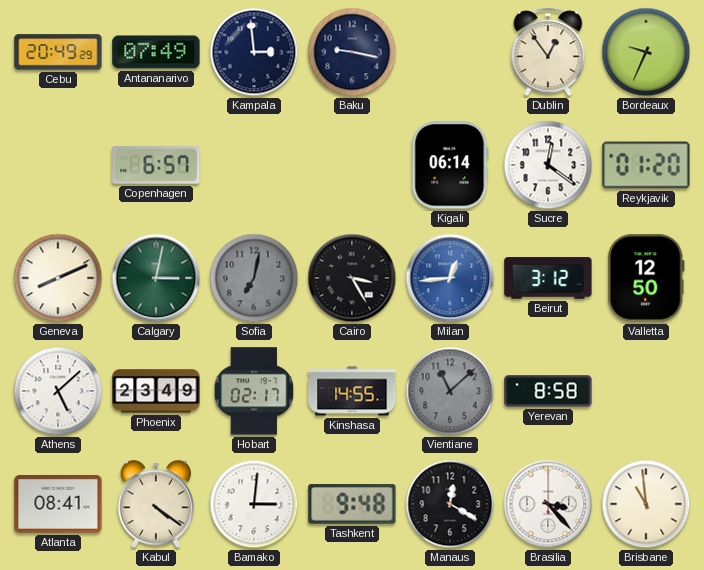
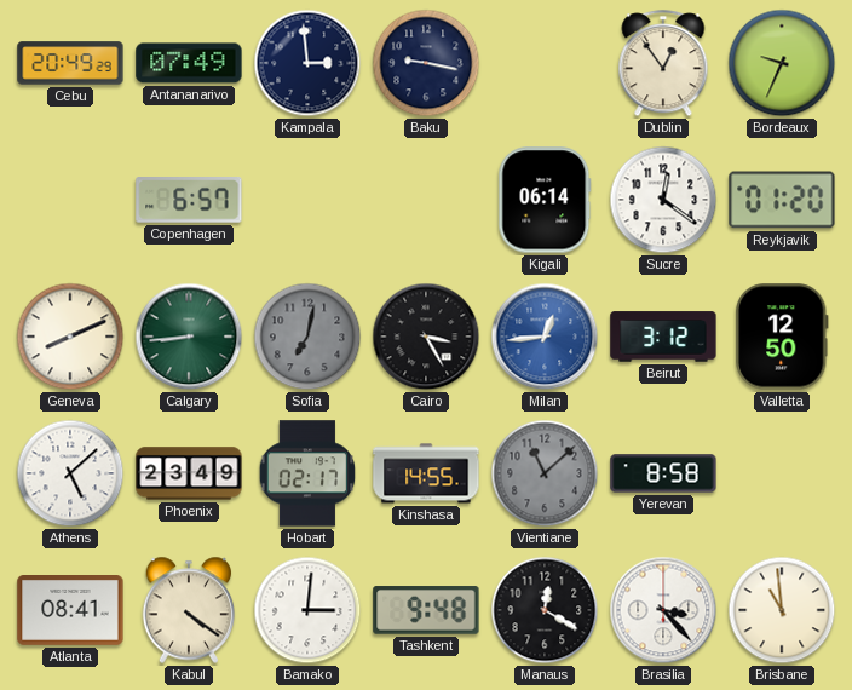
Calgary: 3:02 -> 8:44
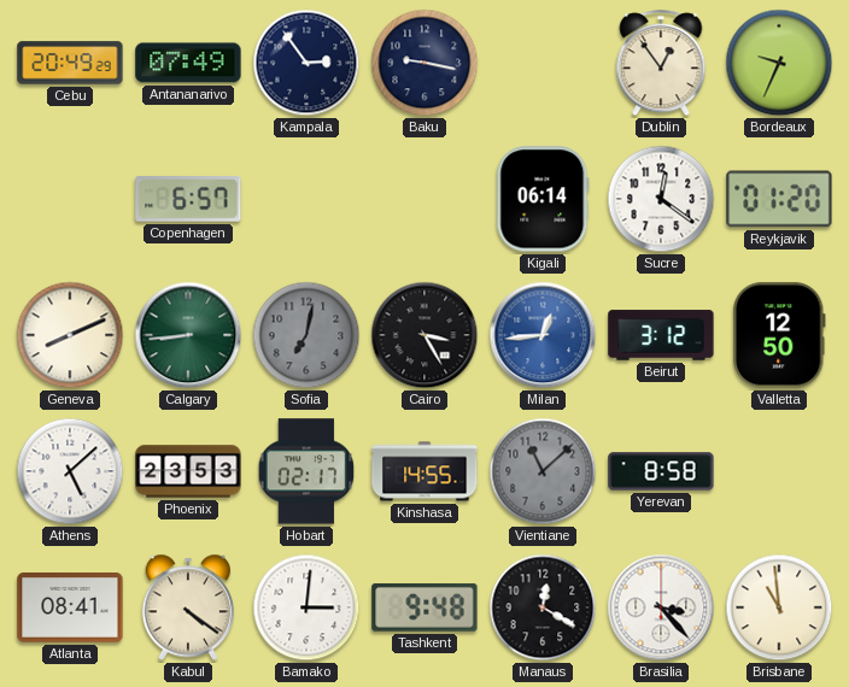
Kampala: 2:59 -> 2:54
Phoenix: 23:49 -> 23:53
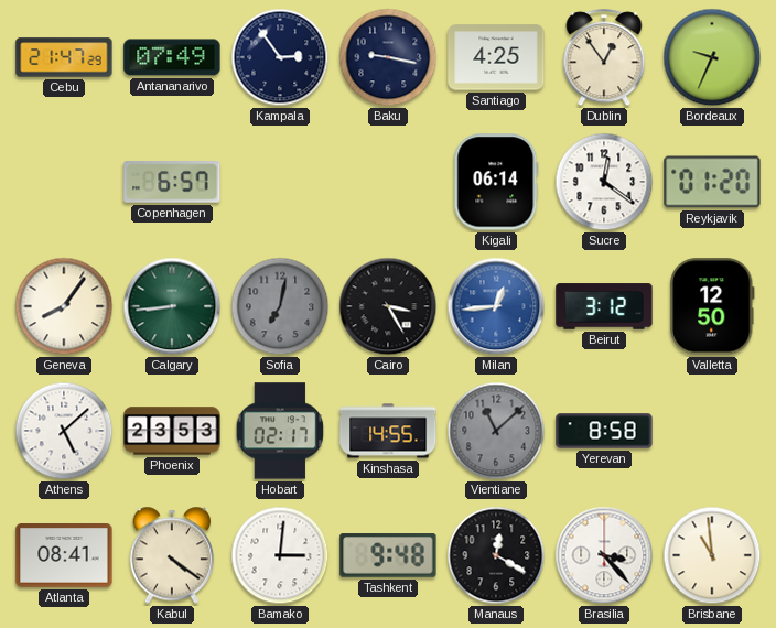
Cebu: 20:49 -> 21:47
Santiago: none -> 4:25
Geneva: 8:11 -> 8:06
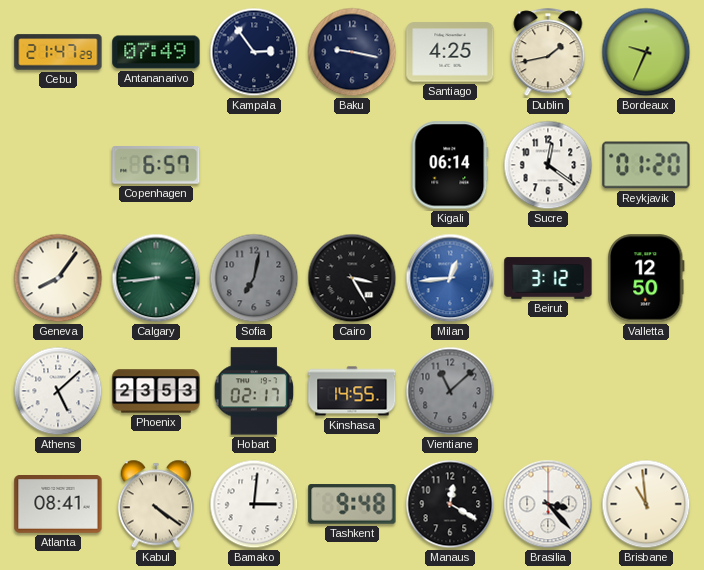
Dublin: 12:54 -> 1:43
Yerevan: 8:58 -> none
